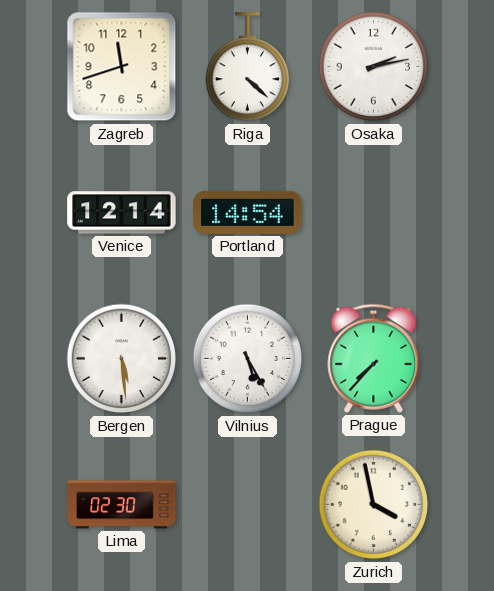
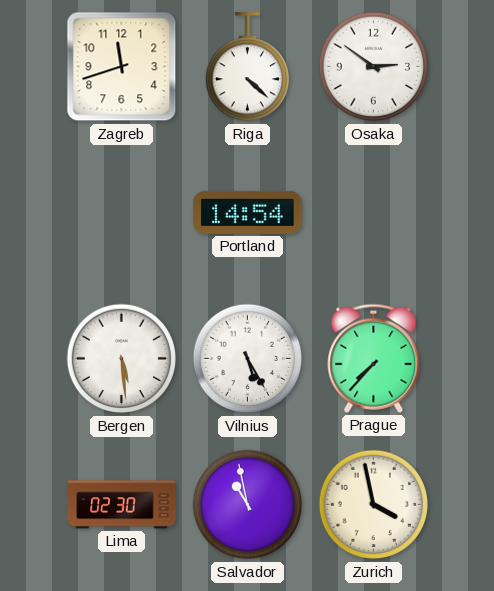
Osaka: 2:13 -> 2:51
Venice: 12:14 -> none
Salvador: none -> 10:58
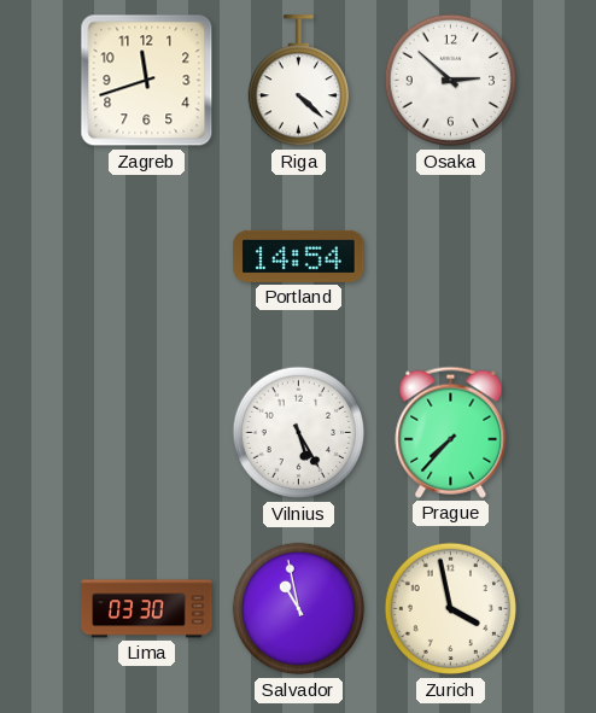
Osaka: 2:51 -> 2:52
Bergen: 5:29 -> none
Lima: 02:30 -> 03:30
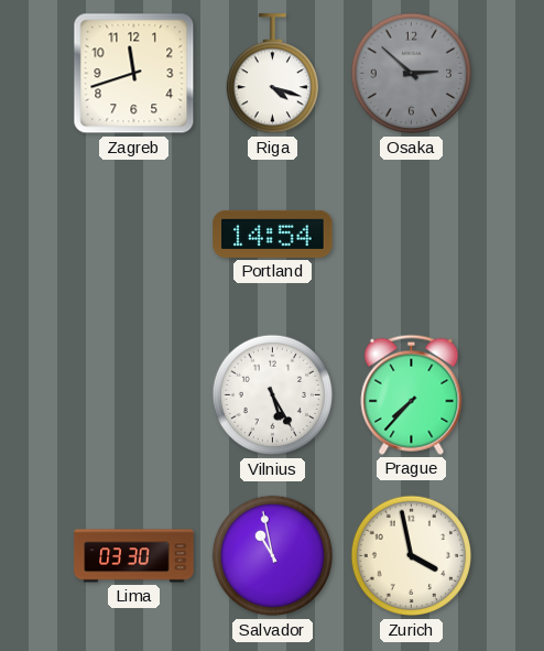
Riga: 4:22 -> 4:18
Osaka dial: white -> grey
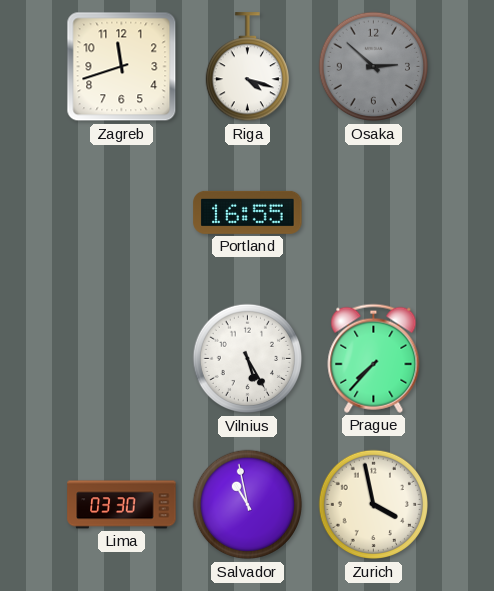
Portland: 14:54 -> 16:55
